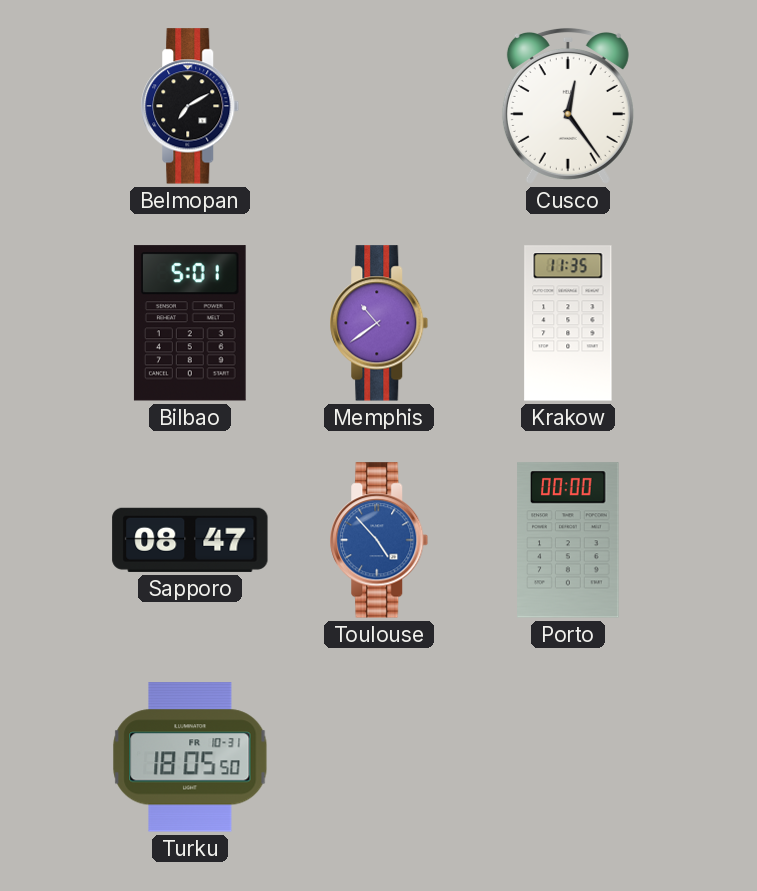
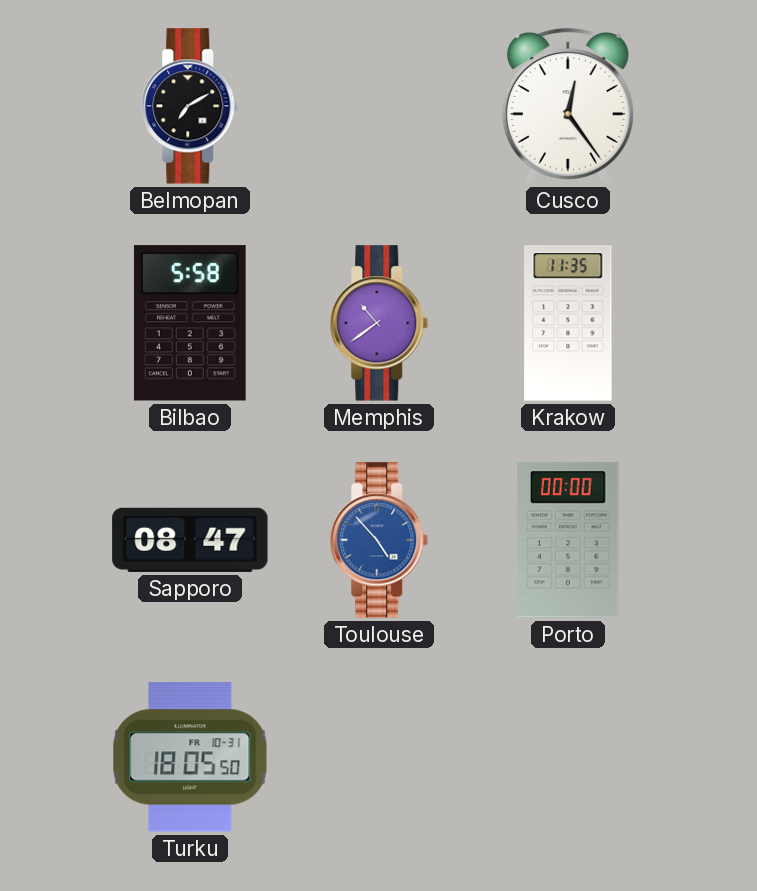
Bilbao: 5:01 -> 5:58
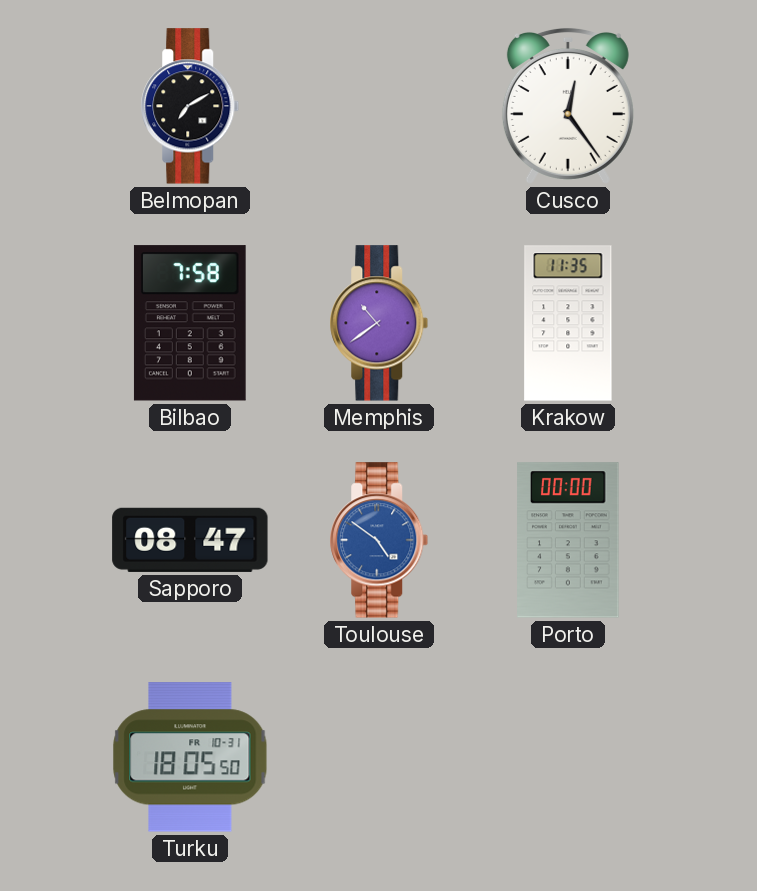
Bilbao: 5:58 -> 7:58
Toulouse: 4:53 -> 4:51
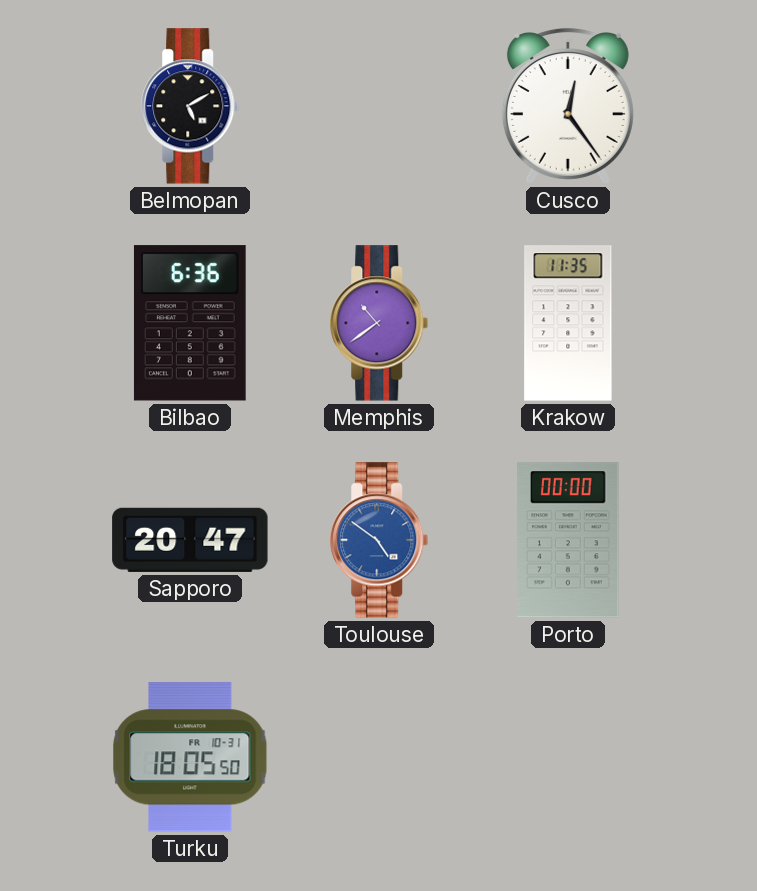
Belmopan: 7:10 -> 5:10
Bilbao: 7:58 -> 6:36
Sapporo: 08:47 -> 20:47
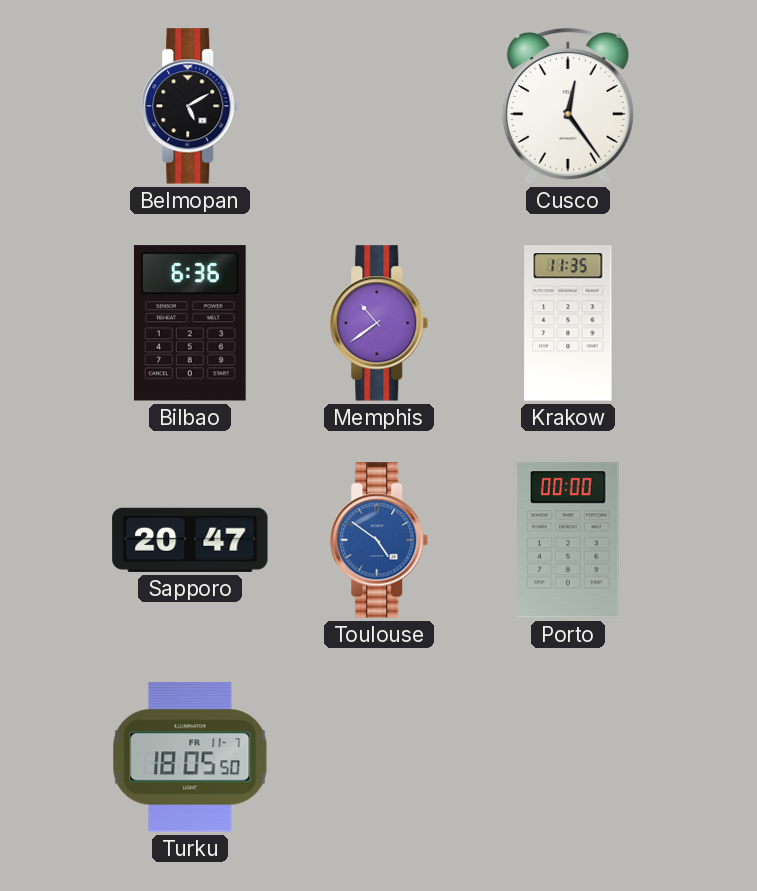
Turku date: FR 10-31 -> FR 11-7
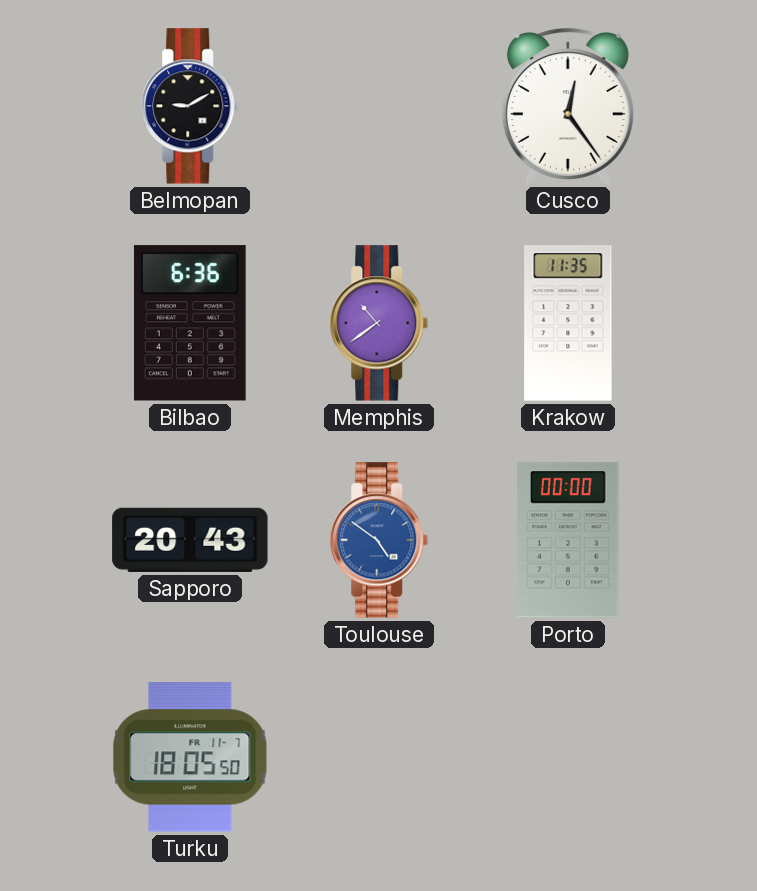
Belmopan: 5:10 -> 9:10
Sapporo: 20:47 -> 20:43
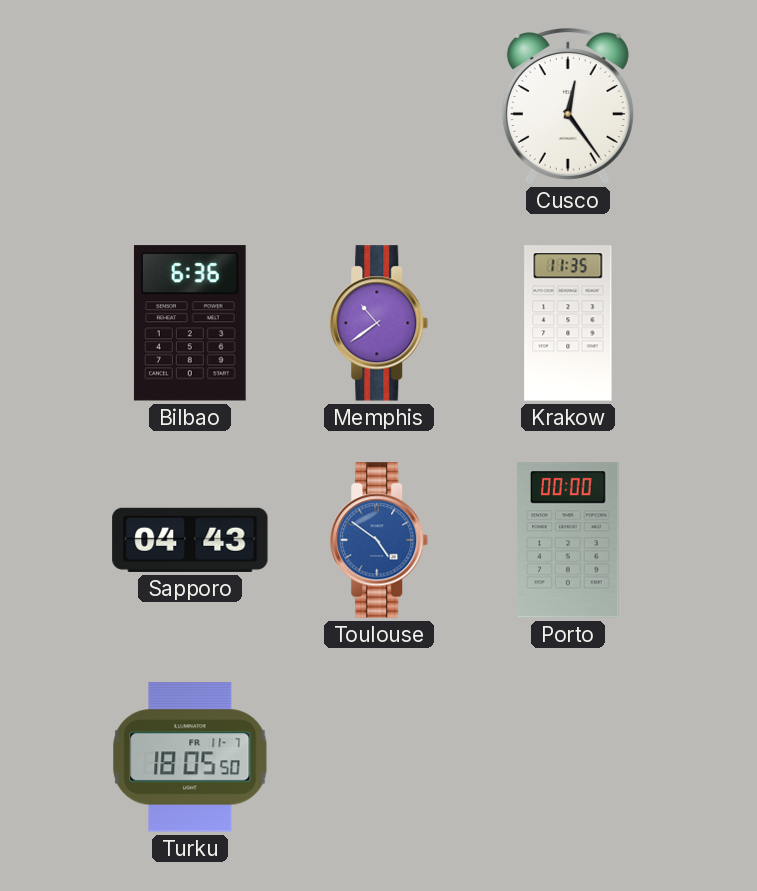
Belmopan: 9:10 -> none
Sapporo: 20:43 -> 04:43
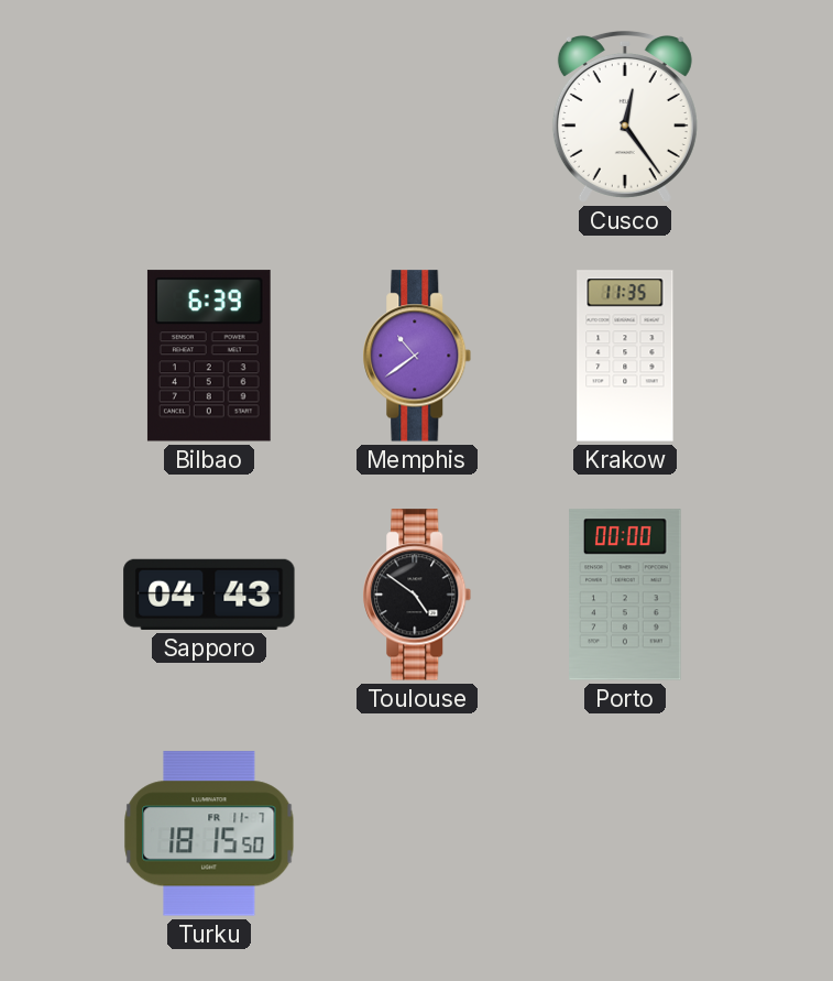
Bilbao: 6:36 -> 6:39
Toulouse dial: blue -> black
Turku: 18:05 -> 18:15
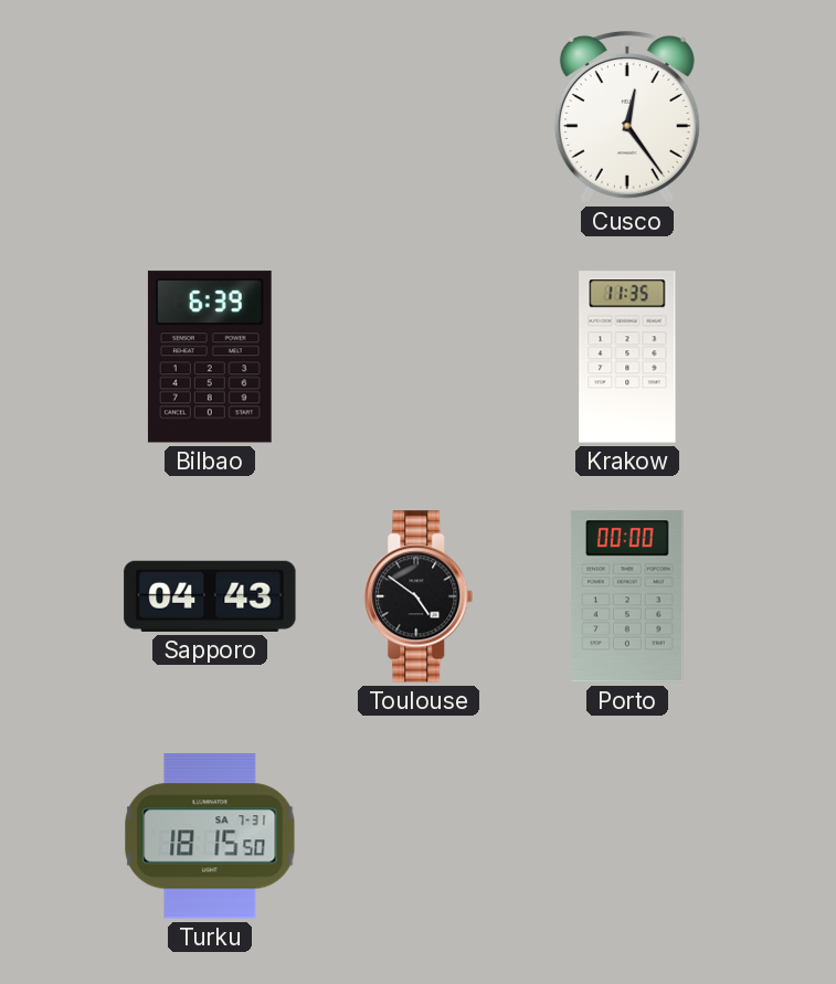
Memphis: 10:39 -> none
Turku date: FR 11-7 -> SA 7-31
